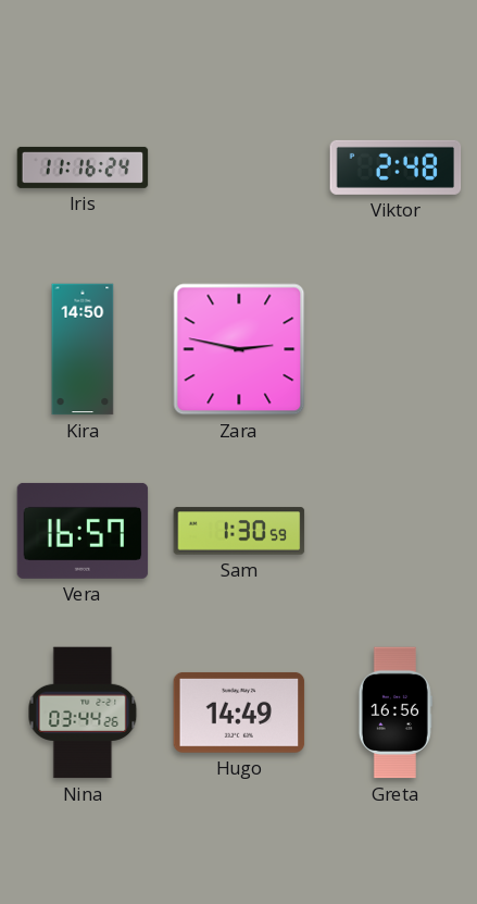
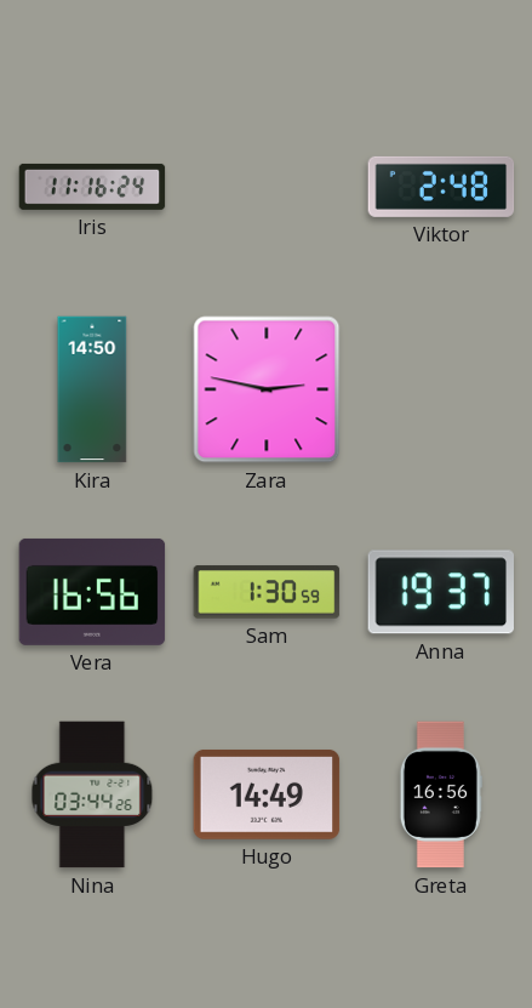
Vera: 16:57 -> 16:56
Anna: none -> 19:37
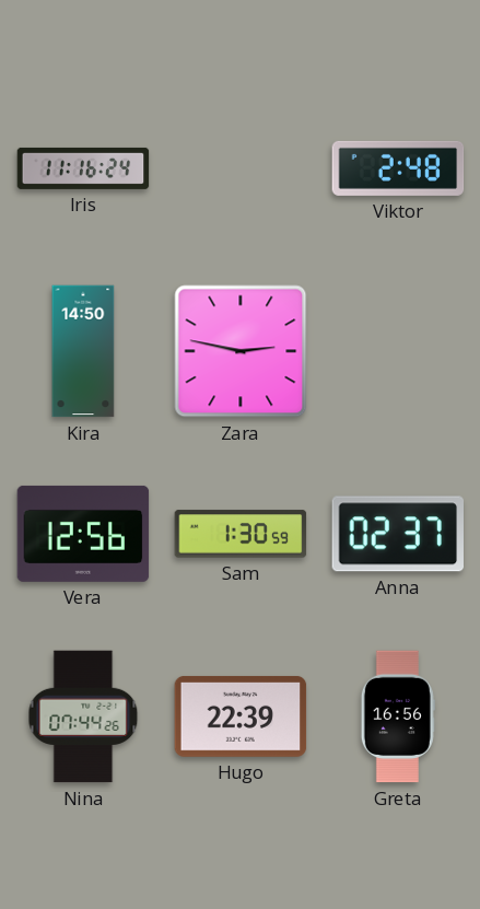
Vera: 16:56 -> 12:56
Anna: 19:37 -> 02:37
Nina: 03:44 -> 07:44
Hugo: 14:49 -> 22:39
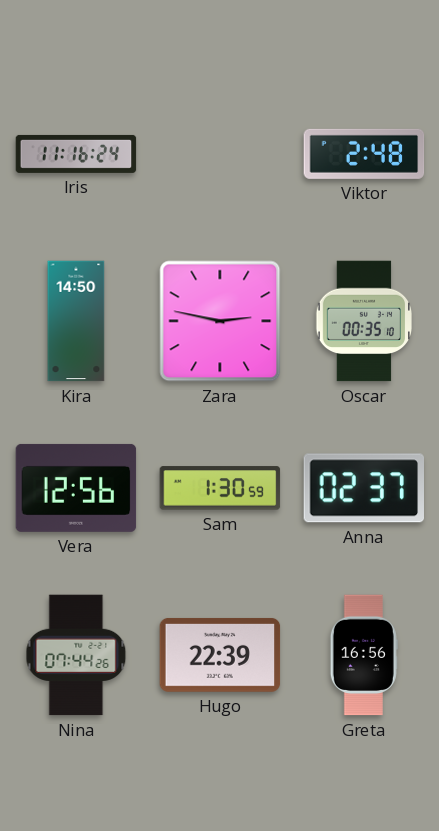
Oscar: none -> 00:35
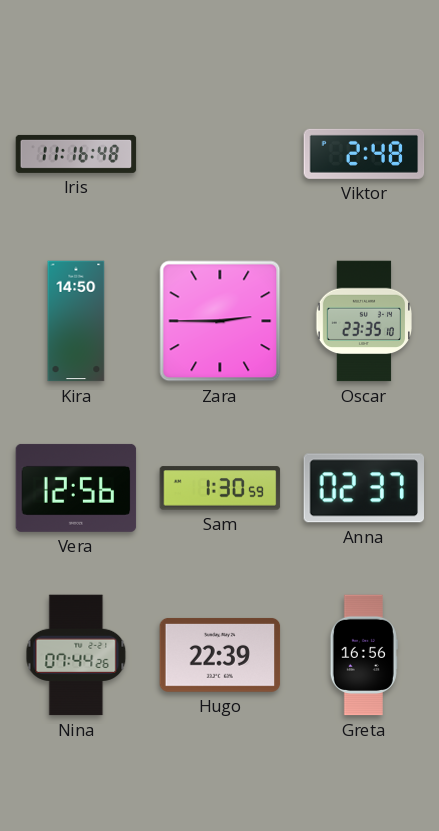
Iris: 11:16:24 -> 11:16:48
Zara: 2:47 -> 2:45
Oscar: 00:35 -> 23:35
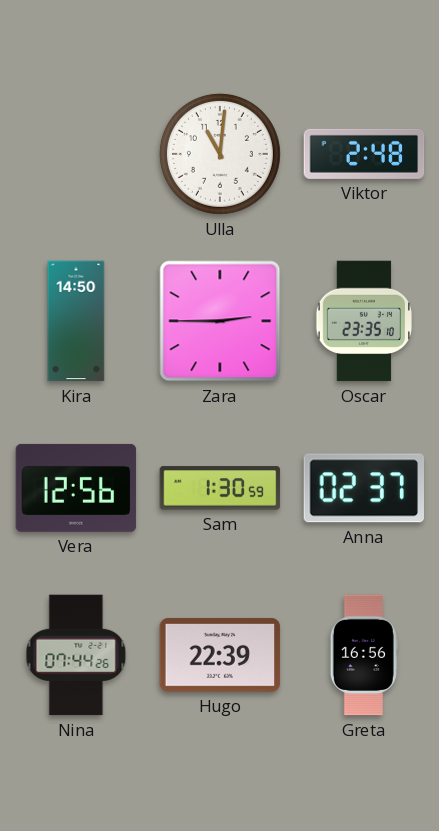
Iris: 11:16 -> none
Ulla: none -> 11:01
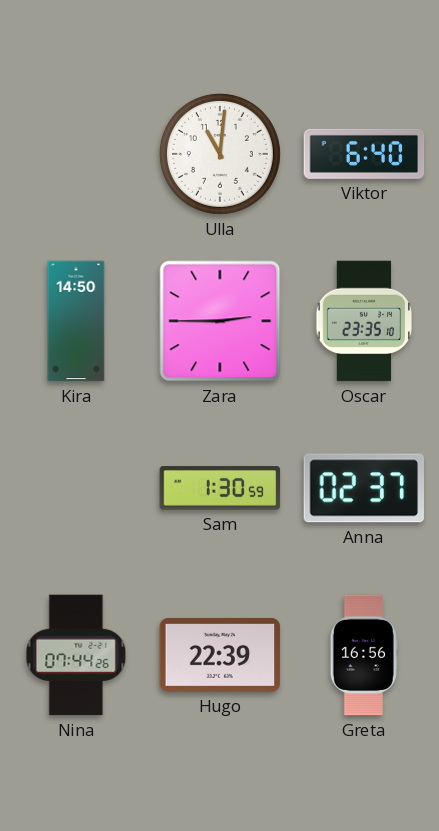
Viktor: 2:48 -> 6:40
Vera: 12:56 -> none
